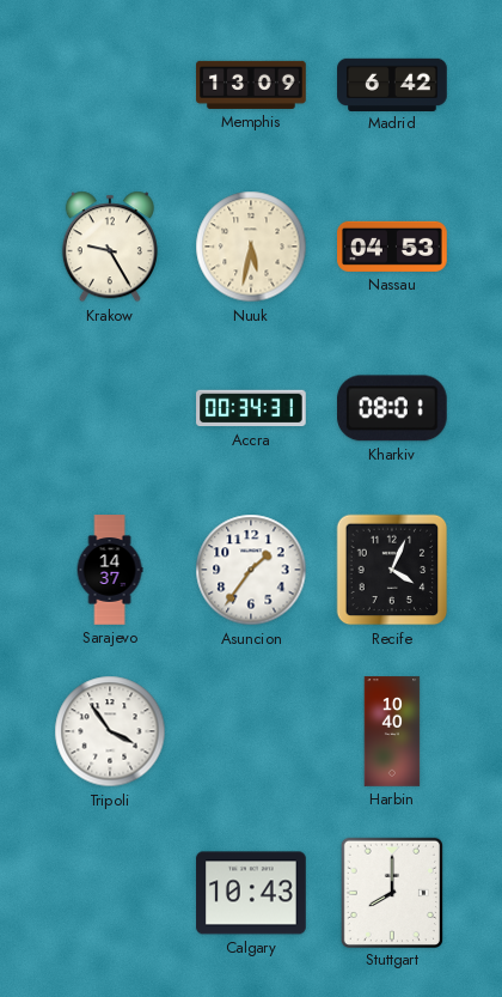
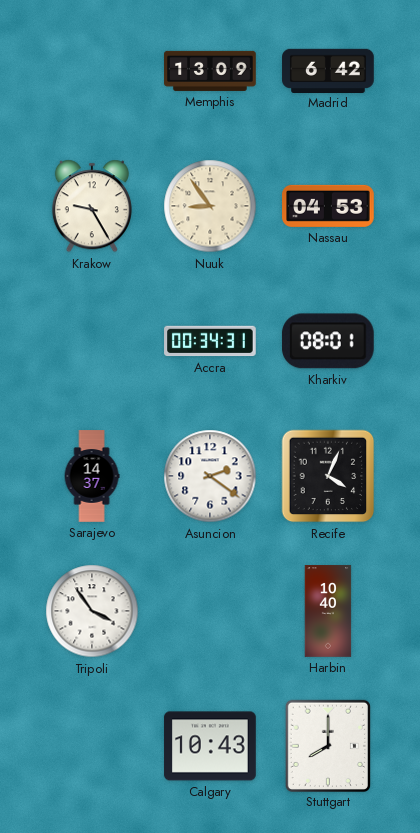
Nuuk: 5:32 -> 8:54
Asuncion: 1:36 -> 2:21
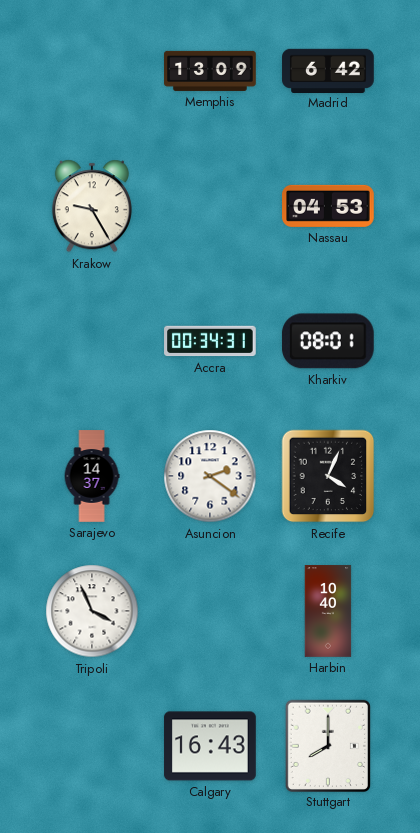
Nuuk: 8:54 -> none
Tripoli: 3:54 -> 3:56
Calgary: 10:43 -> 16:43
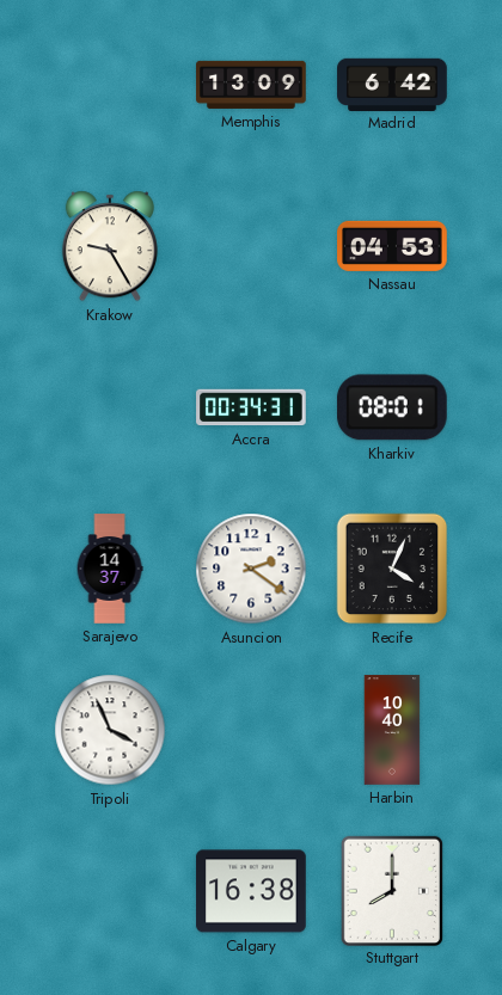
Calgary: 16:43 -> 16:38
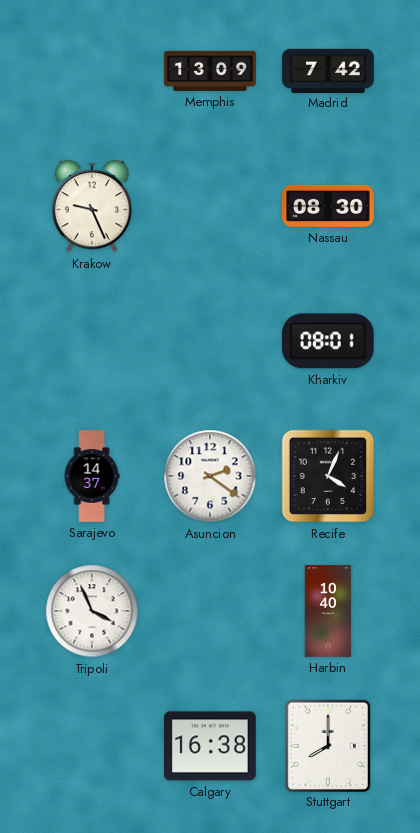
Madrid: 6:42 -> 7:42
Krakow: 9:25 -> 9:26
Nassau: 04:53 -> 08:30
Accra: 00:34 -> none
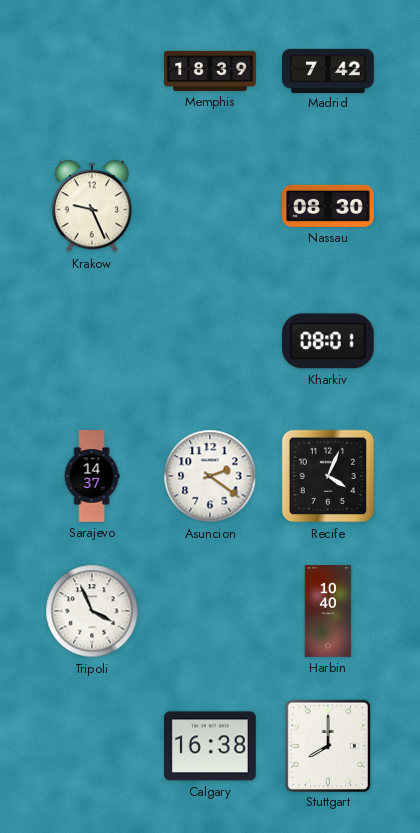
Memphis: 13:09 -> 18:39
